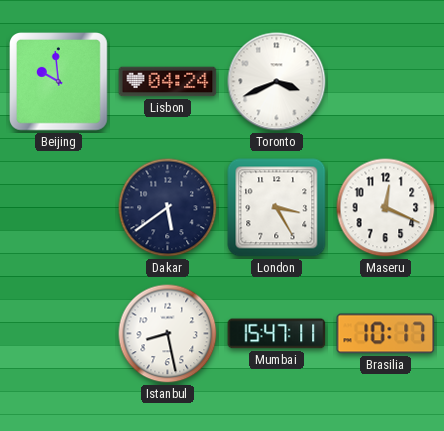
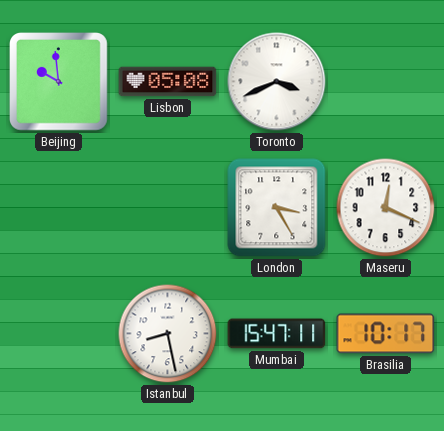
Lisbon: 04:24 -> 05:08
Dakar: 5:39 -> none
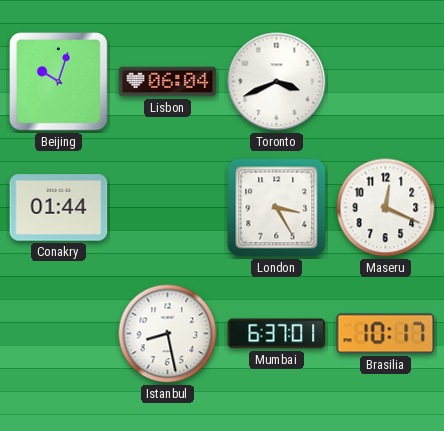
Beijing: 9:59 -> 10:03
Lisbon: 05:08 -> 06:04
Conakry: none -> 01:44
Mumbai: 15:47 -> 6:37
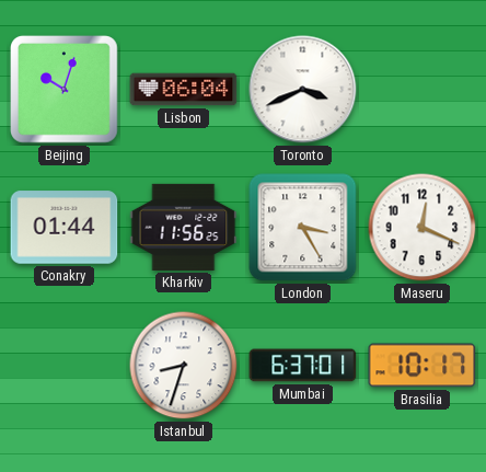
Kharkiv: none -> 11:56
Istanbul: 8:28 -> 8:33
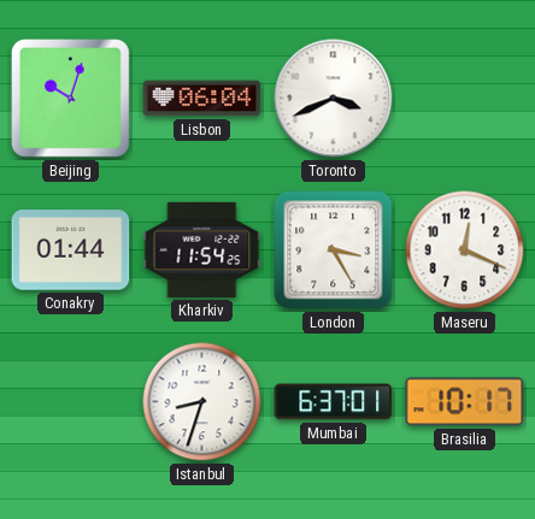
Kharkiv: 11:56 -> 11:54
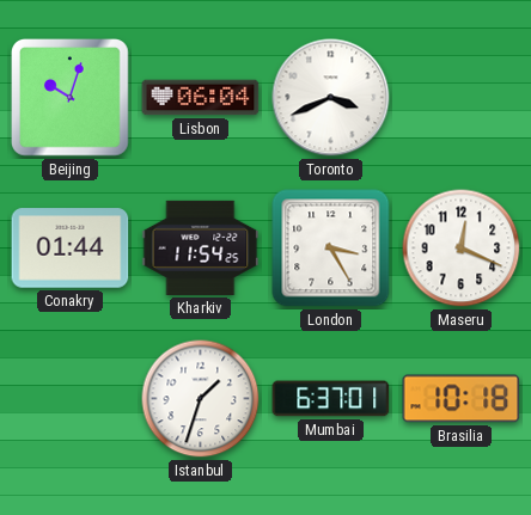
Istanbul: 8:33 -> 1:33
Brasilia: 10:17 -> 10:18
